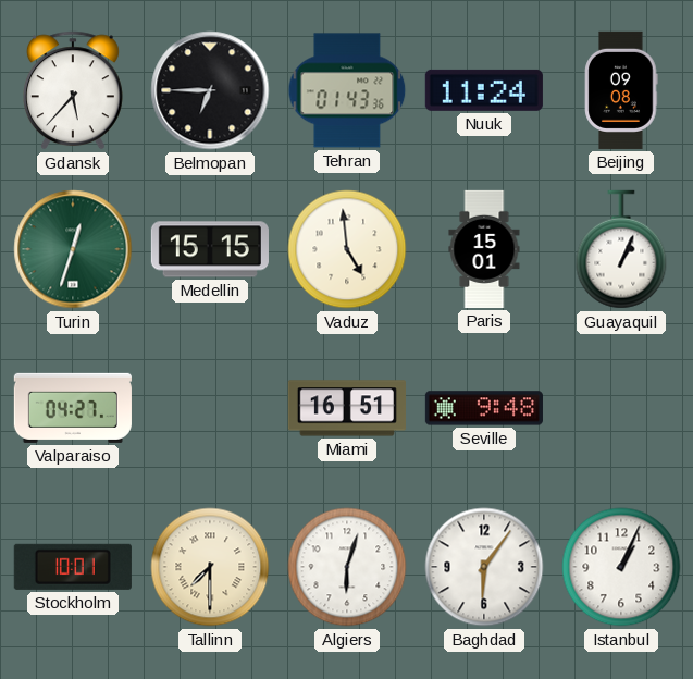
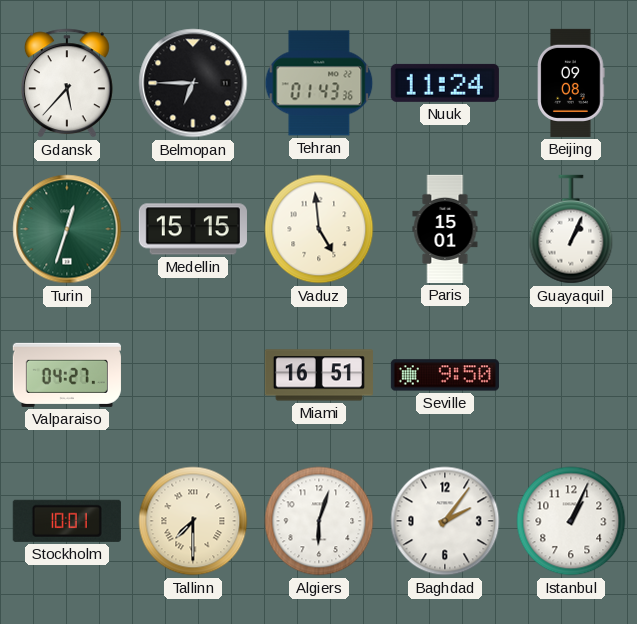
Seville: 9:48 -> 9:50
Baghdad: 6:06 -> 2:06
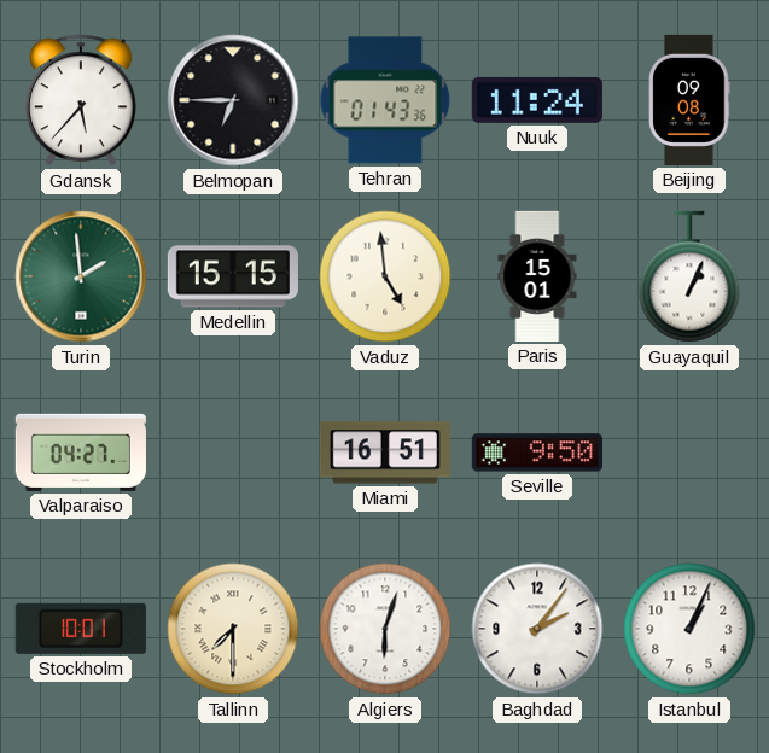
Turin: 12:33 -> 1:59
